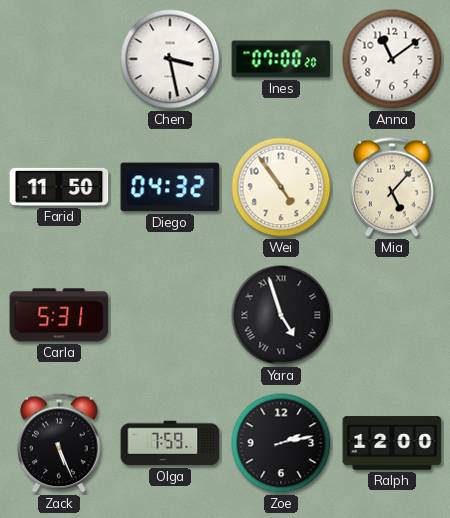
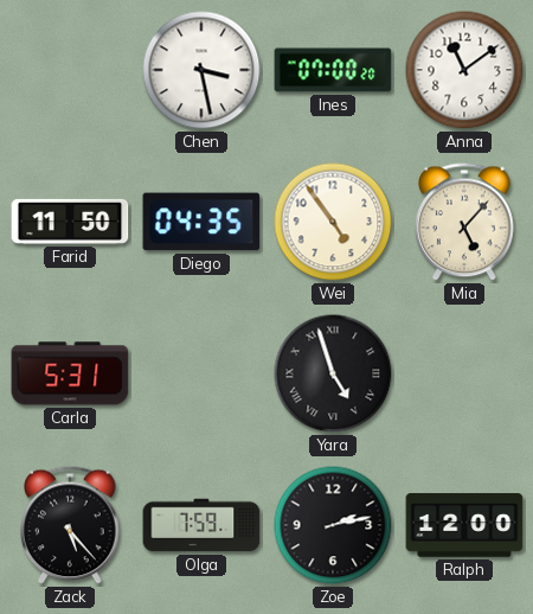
Diego: 04:32 -> 04:35
Zack: 5:26 -> 5:23
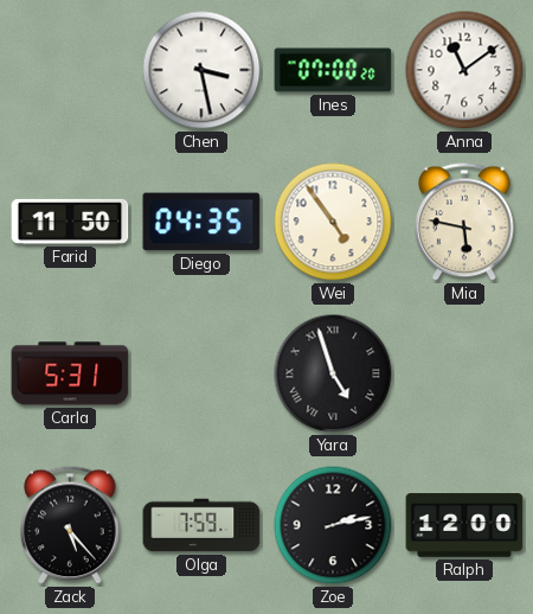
Mia: 5:07 -> 5:47
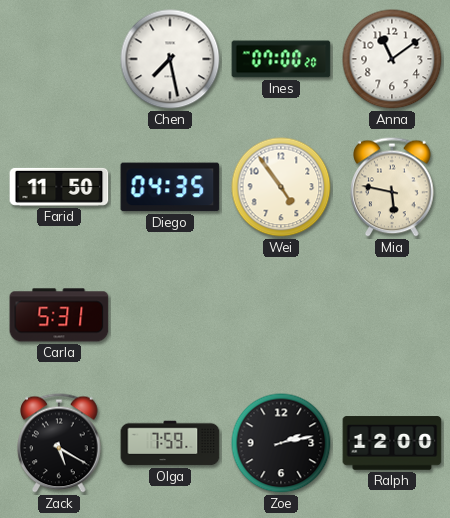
Chen: 3:28 -> 7:28
Yara: 4:57 -> none
Zack: 5:23 -> 5:20
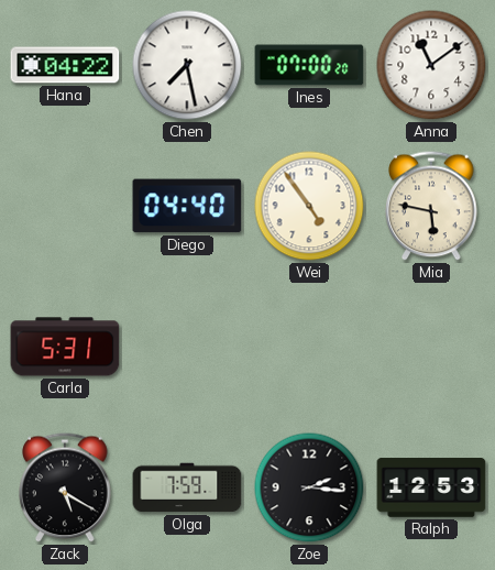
Hana: none -> 04:22
Farid: 11:50 -> none
Diego: 04:35 -> 04:40
Zoe: 2:13 -> 2:16
Ralph: 12:00 -> 12:53
